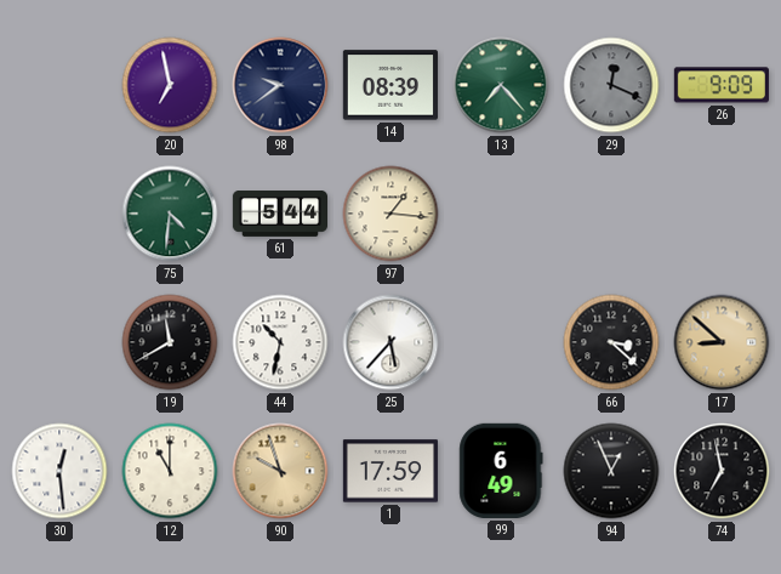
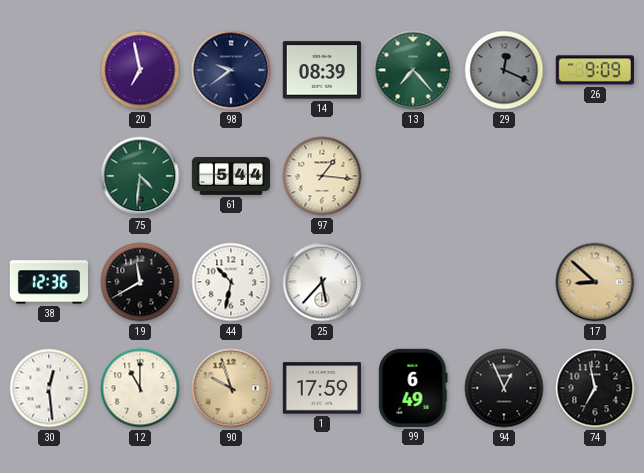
38: none -> 12:36
66: 3:22 -> none
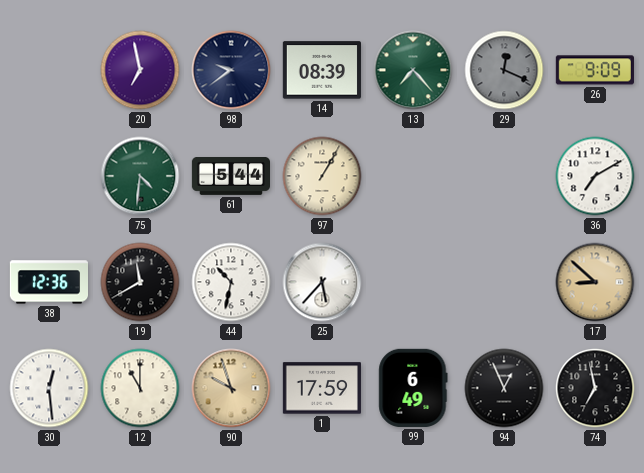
97: 1:16 -> 1:05
36: none -> 7:10
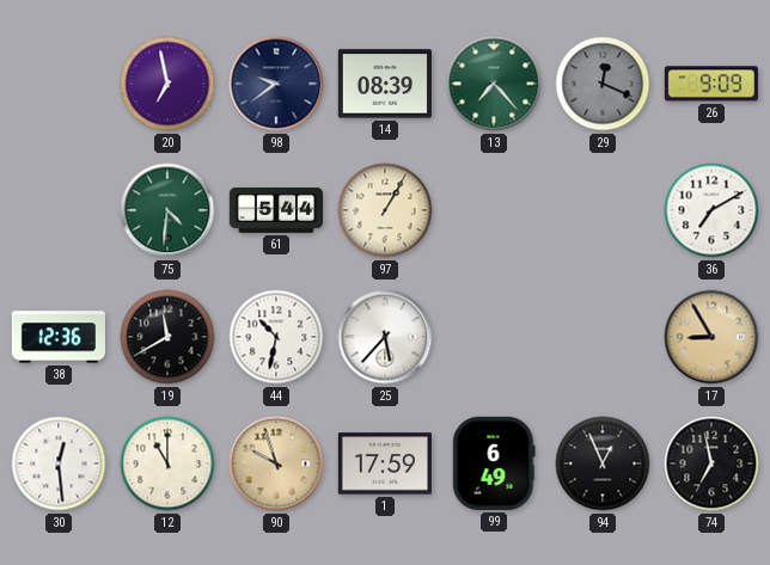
17: 8:52 -> 8:55
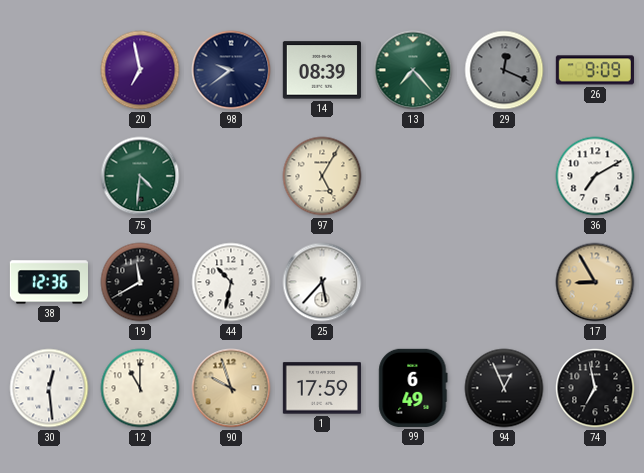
61: 5:44 -> none
97: 1:05 -> 5:05
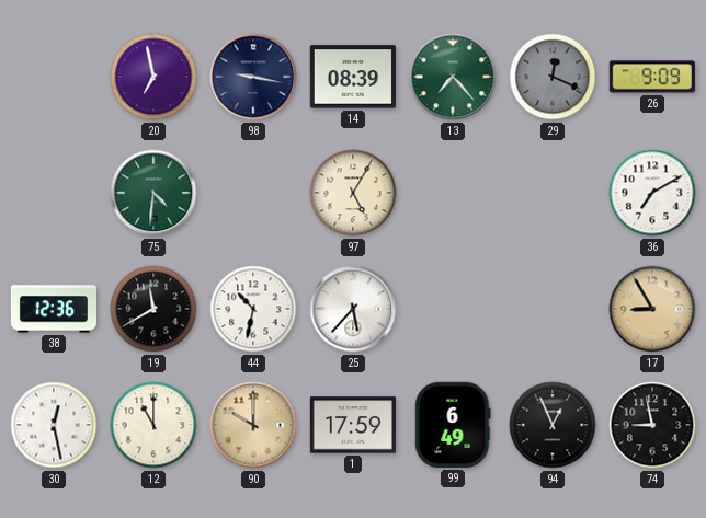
98: 9:39 -> 9:17
30: 12:29 -> 12:28
90: 9:57 -> 10:00
74: 6:58 -> 8:58
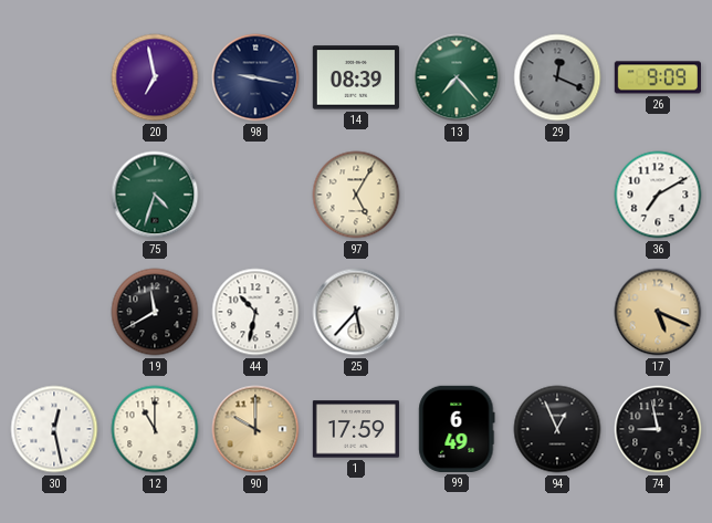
75: 4:31 -> 4:33
38: 12:36 -> none
17: 8:55 -> 5:19
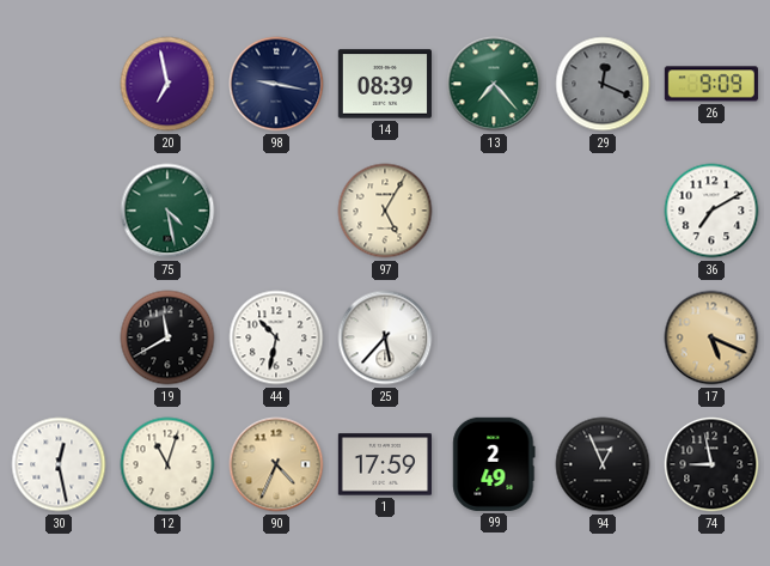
75: 4:33 -> 4:28
12: 11:00 -> 11:03
90: 10:00 -> 4:34
99: 6:49 -> 2:49
